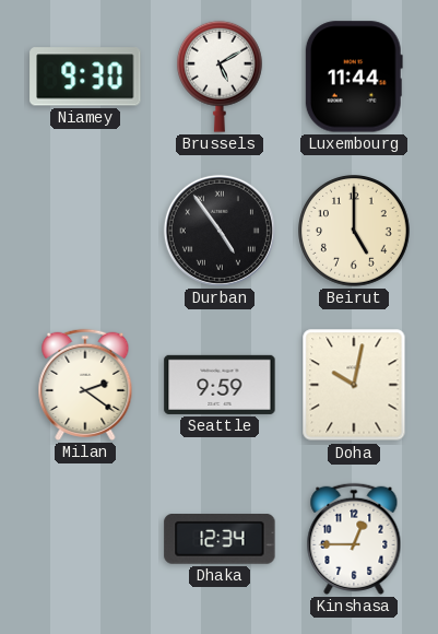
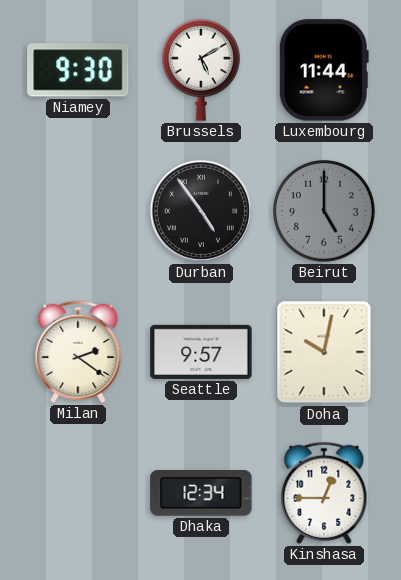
Beirut dial: cream -> grey
Seattle: 9:59 -> 9:57
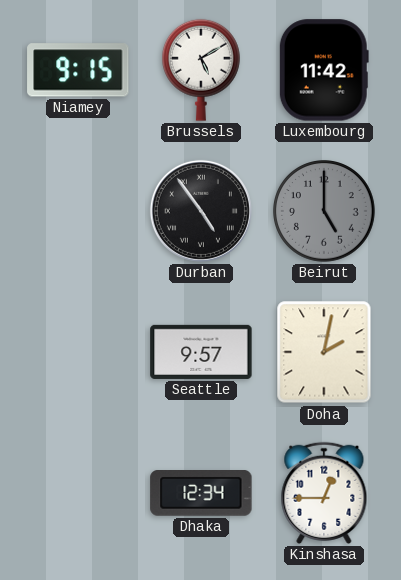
Niamey: 9:30 -> 9:15
Luxembourg: 11:44 -> 11:42
Milan: 2:21 -> none
Doha: 10:02 -> 2:02
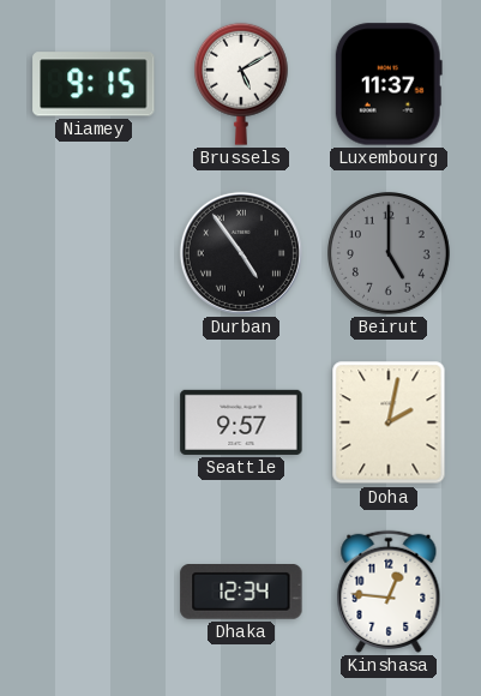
Luxembourg: 11:42 -> 11:37
Kinshasa: 12:45 -> 12:46
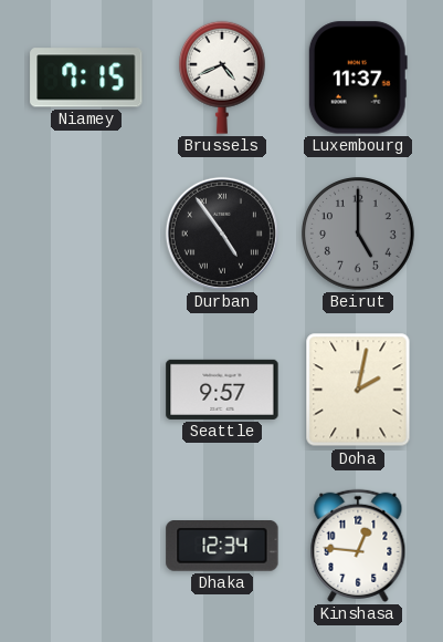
Niamey: 9:15 -> 7:15
Brussels: 5:10 -> 4:41
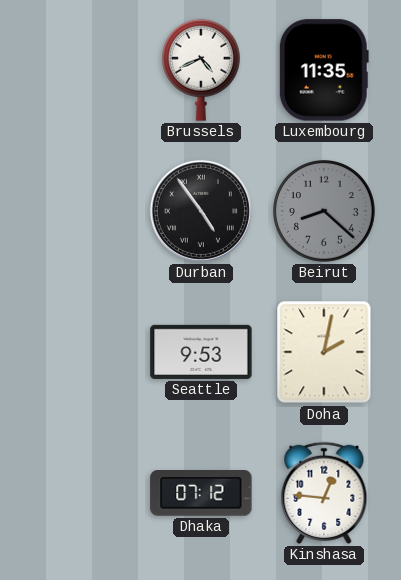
Niamey: 7:15 -> none
Luxembourg: 11:37 -> 11:35
Beirut: 5:00 -> 8:22
Seattle: 9:57 -> 9:53
Dhaka: 12:34 -> 07:12
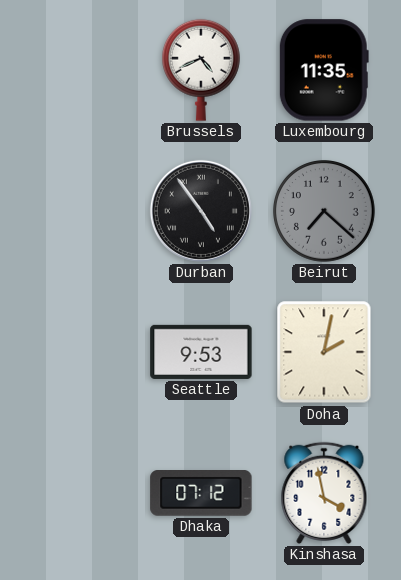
Beirut: 8:22 -> 7:22
Kinshasa: 12:46 -> 3:58
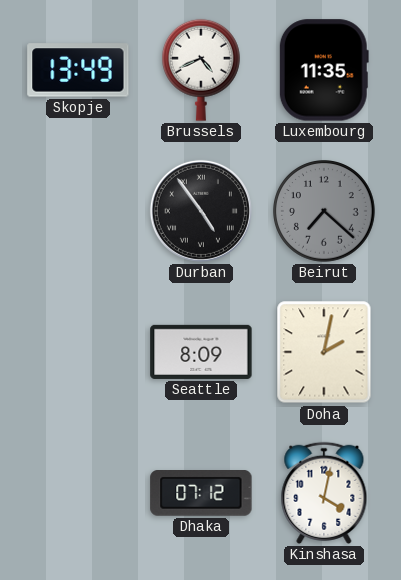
Skopje: none -> 13:49
Seattle: 9:53 -> 8:09
Kinshasa: 3:58 -> 4:02
